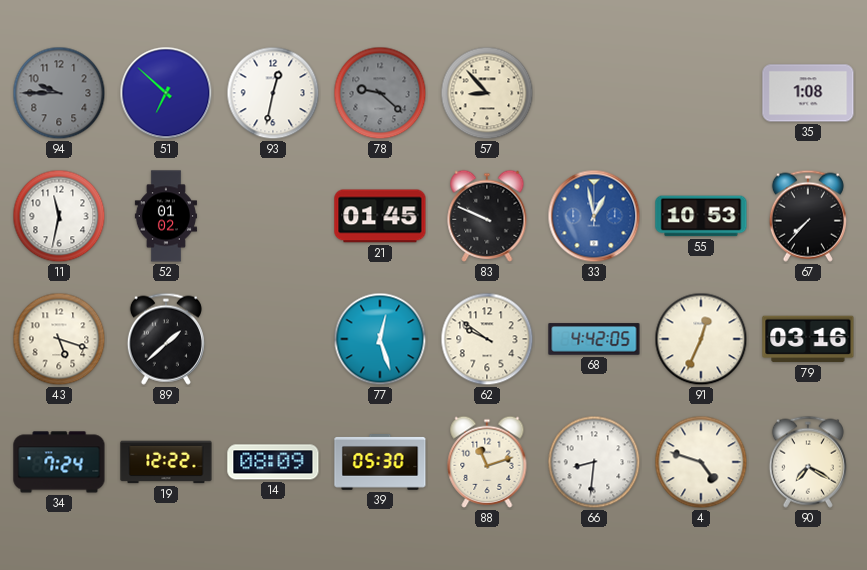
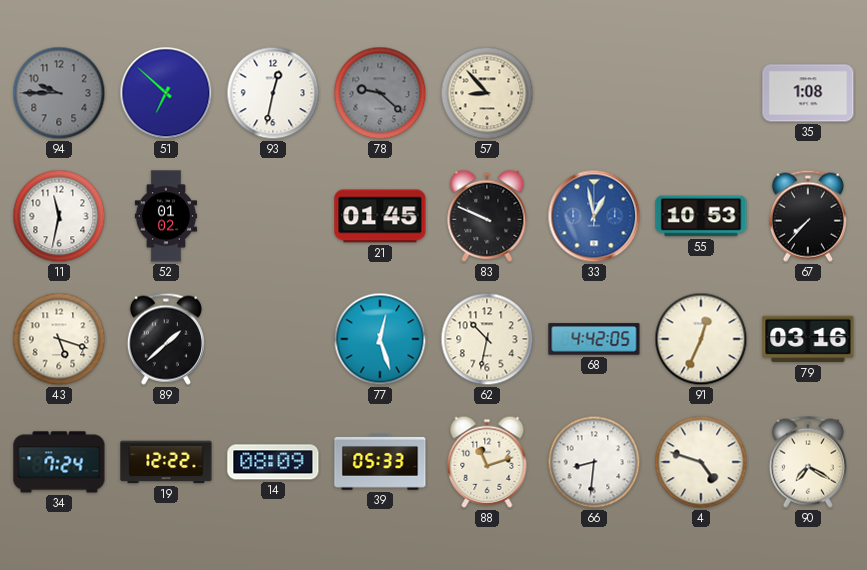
62: 9:51 -> 10:32
39: 05:30 -> 05:33
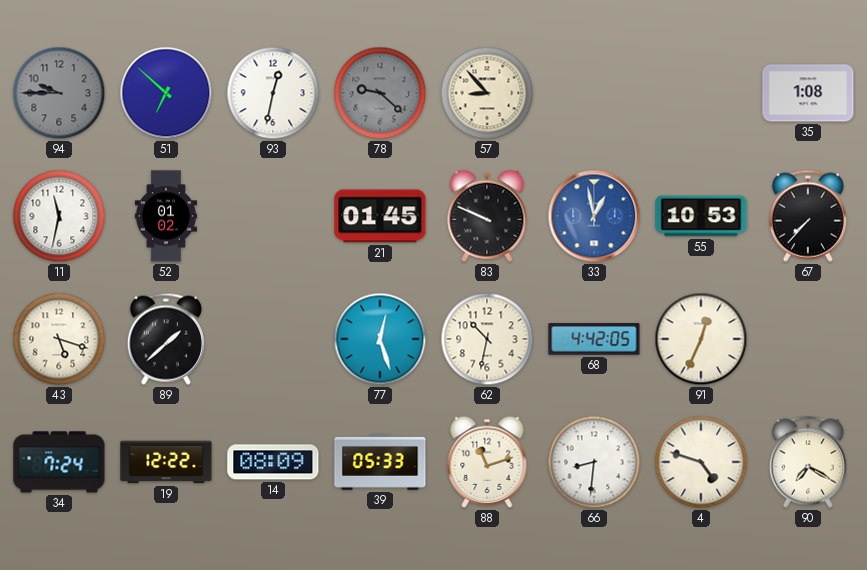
79: 03:16 -> none
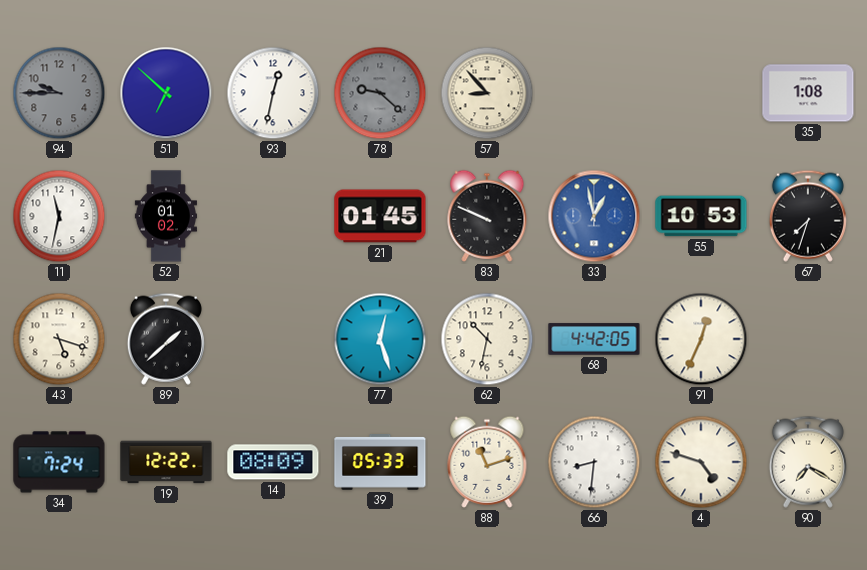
67: 7:37 -> 7:33
